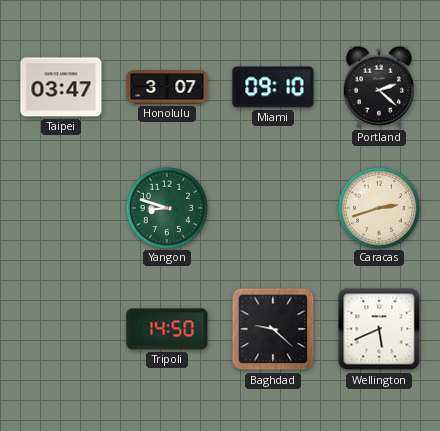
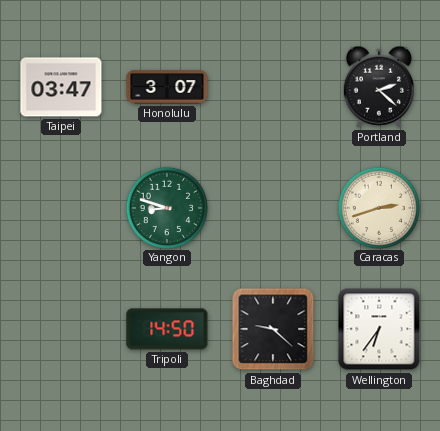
Miami: 09:10 -> none
Wellington: 5:41 -> 6:36
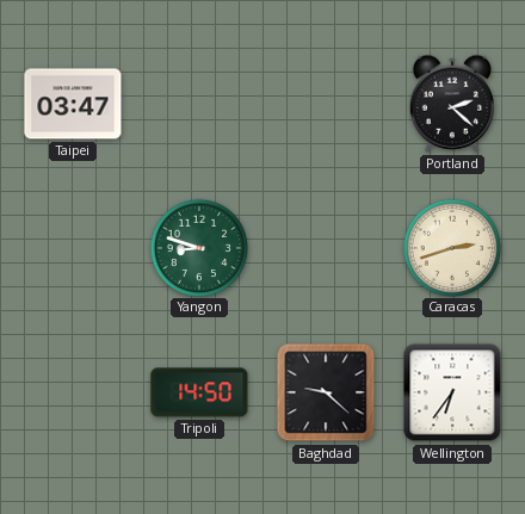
Honolulu: 3:07 -> none
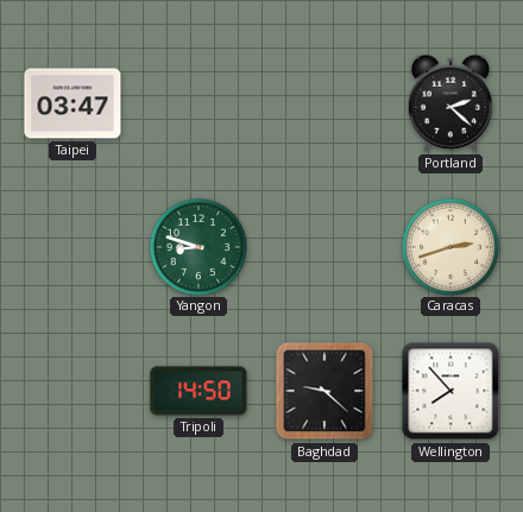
Wellington: 6:36 -> 7:53
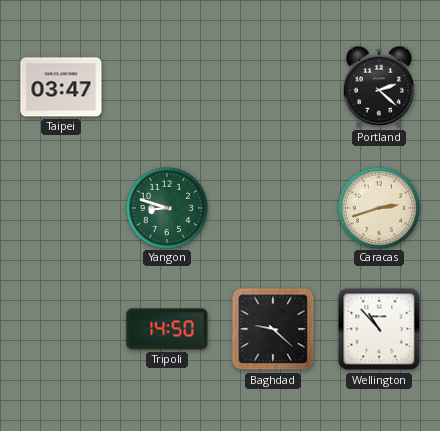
Wellington: 7:53 -> 10:53
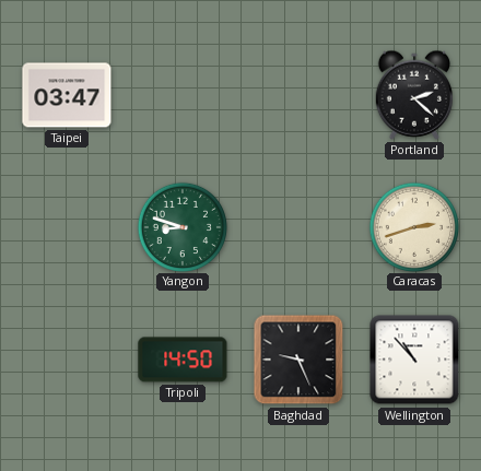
Baghdad: 9:22 -> 9:26
